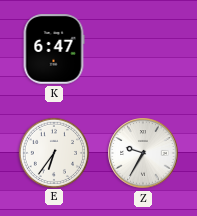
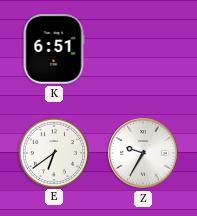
K: 6:47 -> 6:51
E: 6:36 -> 6:39
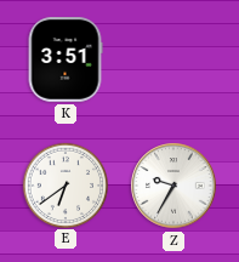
K: 6:51 -> 3:51
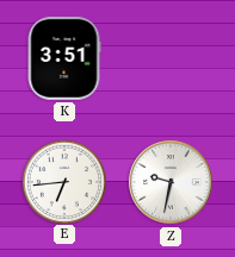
E: 6:39 -> 6:44
Z: 9:35 -> 9:32
